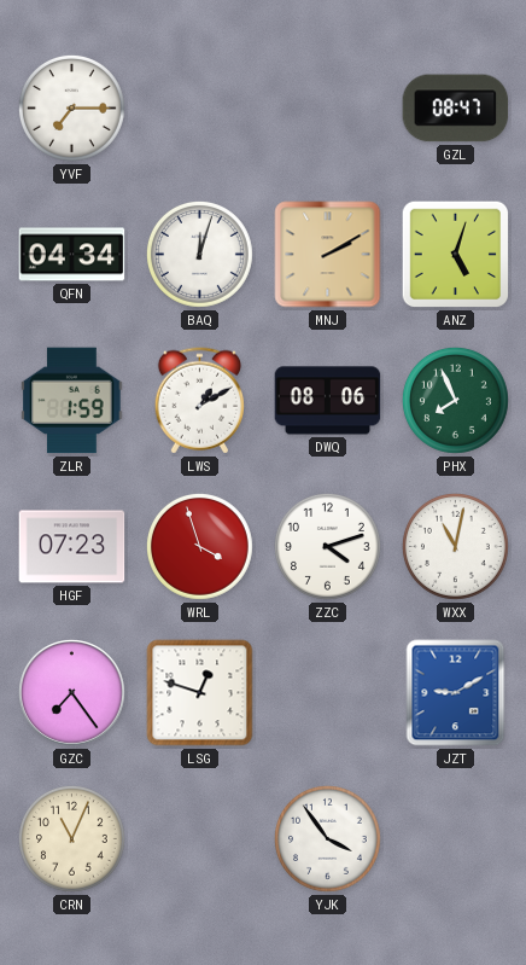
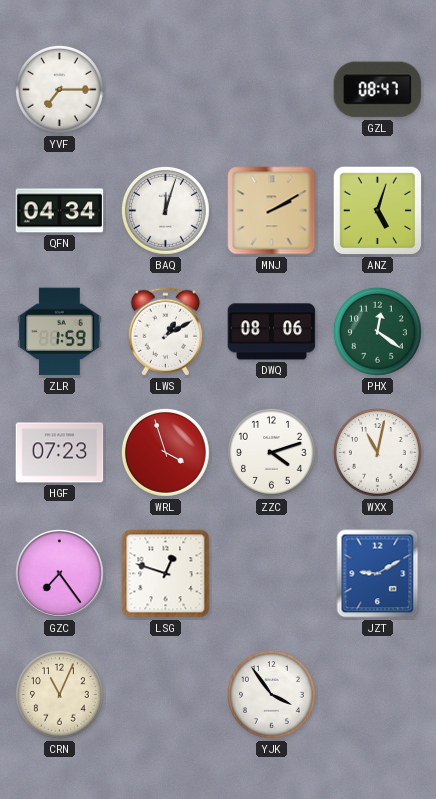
PHX: 7:56 -> 12:21
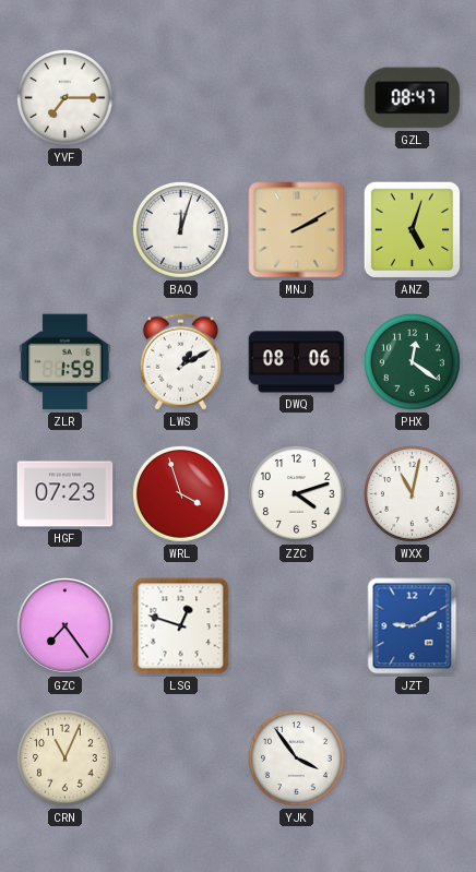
QFN: 04:34 -> none
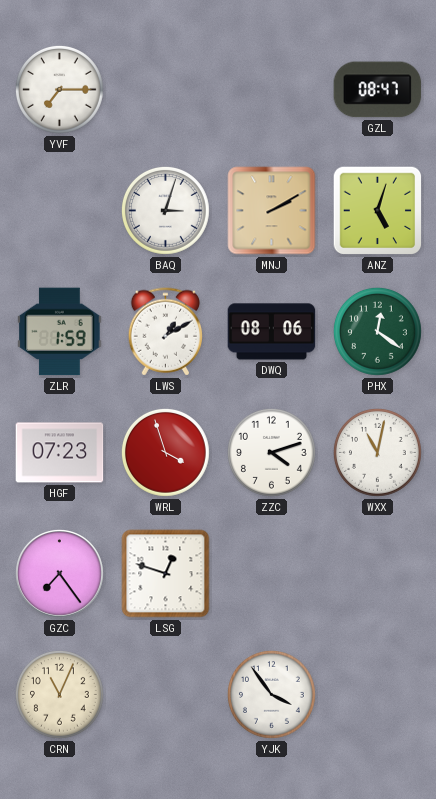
BAQ: 12:03 -> 3:03
JZT: 9:10 -> none
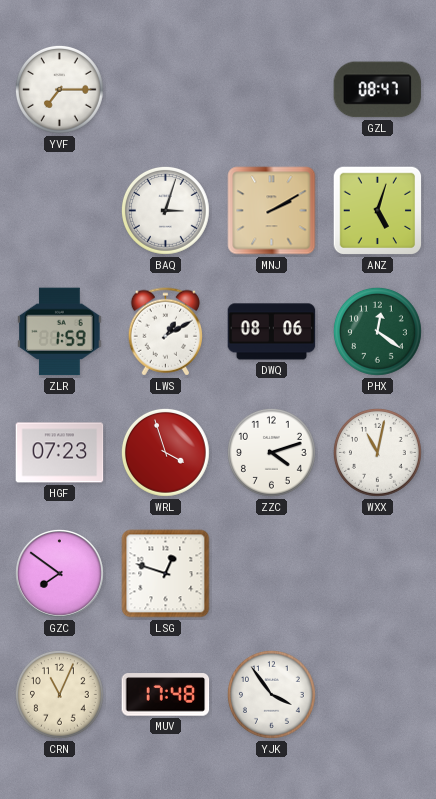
GZC: 7:24 -> 7:51
MUV: none -> 17:48
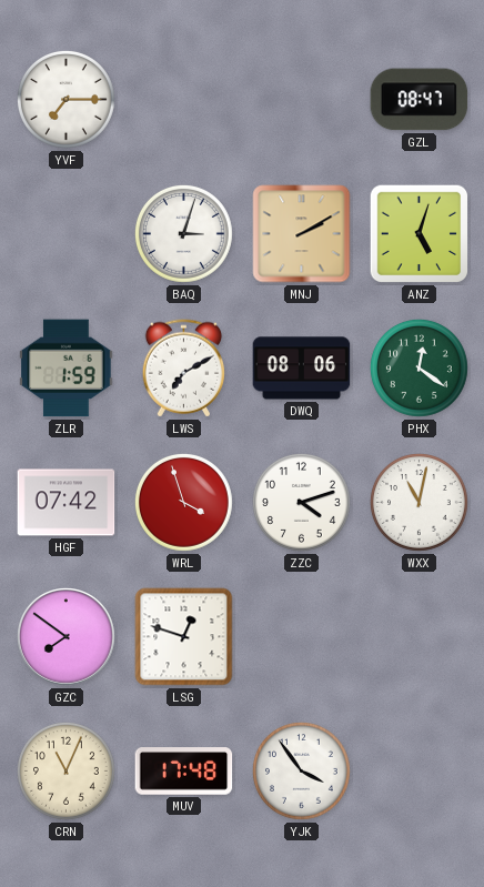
LWS: 1:10 -> 7:10
HGF: 07:23 -> 07:42
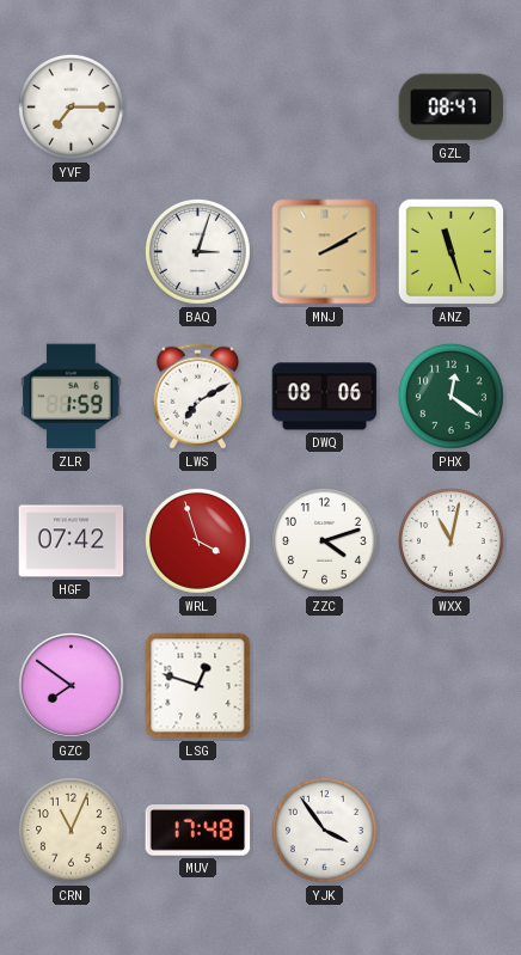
ANZ: 5:03 -> 11:27
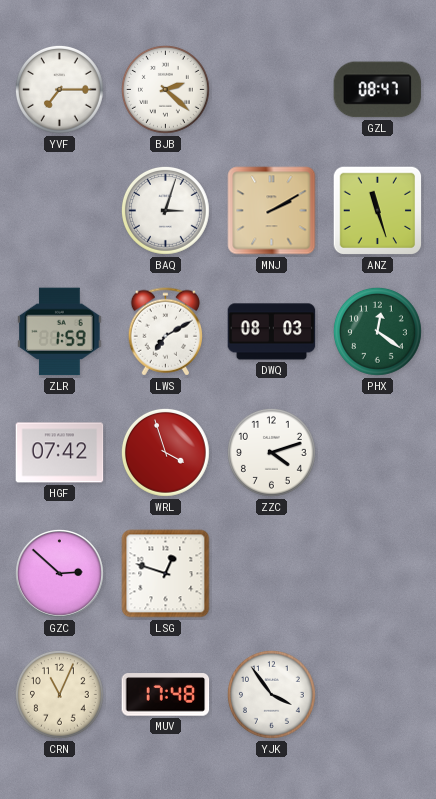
BJB: none -> 2:22
DWQ: 08:06 -> 08:03
WXX: 11:02 -> none
GZC: 7:51 -> 2:52
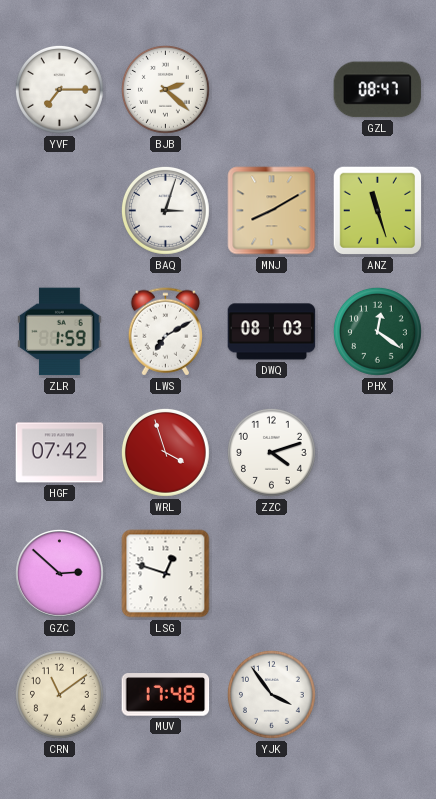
MNJ: 2:10 -> 8:10
CRN: 11:04 -> 11:09
